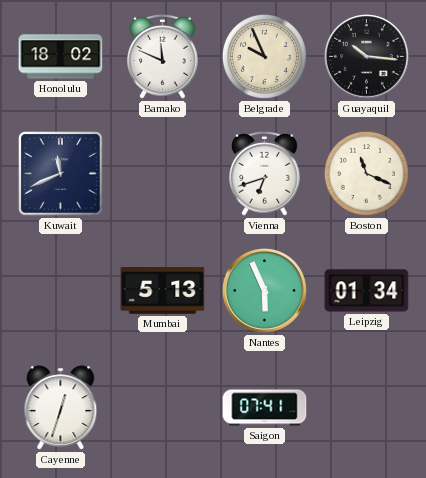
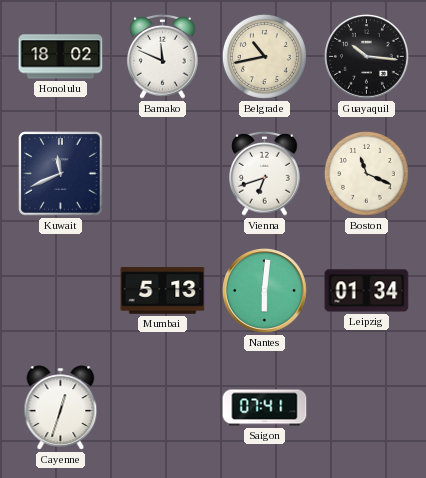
Belgrade: 9:56 -> 10:43
Nantes: 5:56 -> 6:01
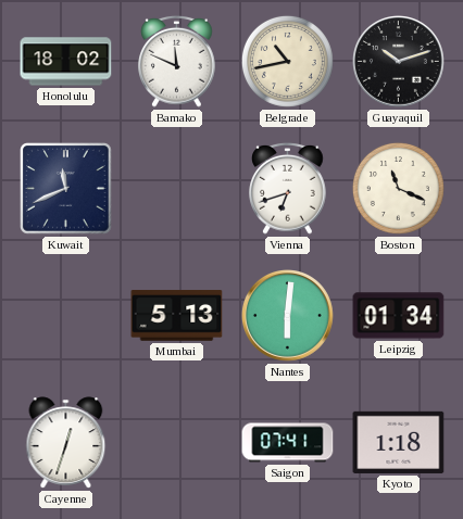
Guayaquil: 10:16 -> 10:12
Kyoto: none -> 1:18
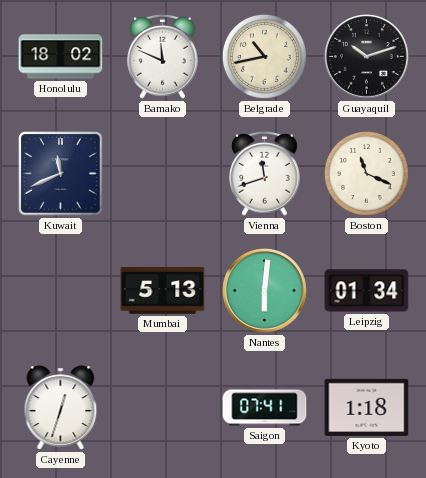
Vienna: 6:42 -> 11:42
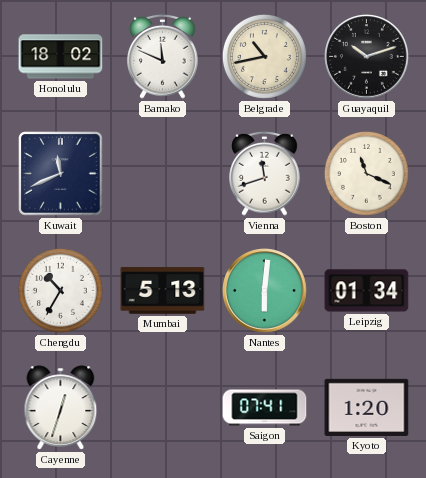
Chengdu: none -> 10:35
Kyoto: 1:18 -> 1:20
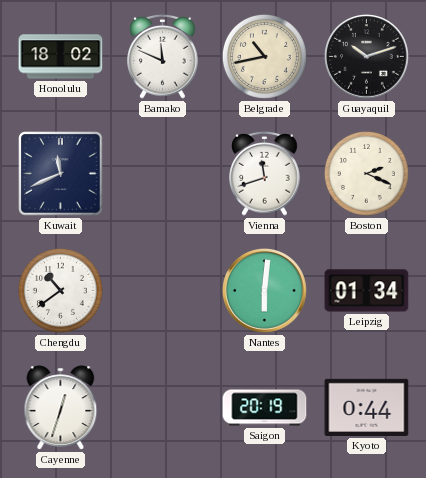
Boston: 11:19 -> 2:19
Chengdu: 10:35 -> 10:39
Mumbai: 5:13 -> none
Saigon: 07:41 -> 20:19
Kyoto: 1:20 -> 0:44
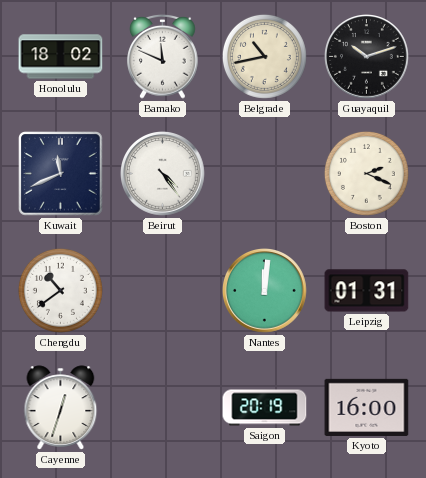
Beirut: none -> 4:24
Vienna: 11:42 -> none
Nantes: 6:01 -> 12:01
Leipzig: 01:34 -> 01:31
Kyoto: 0:44 -> 16:00
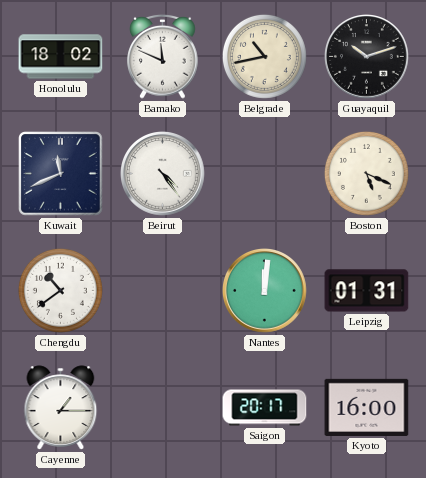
Boston: 2:19 -> 5:19
Cayenne: 12:33 -> 1:15
Saigon: 20:19 -> 20:17
